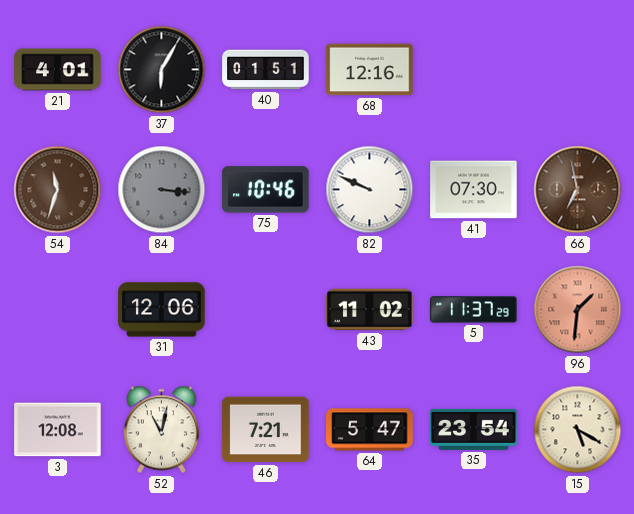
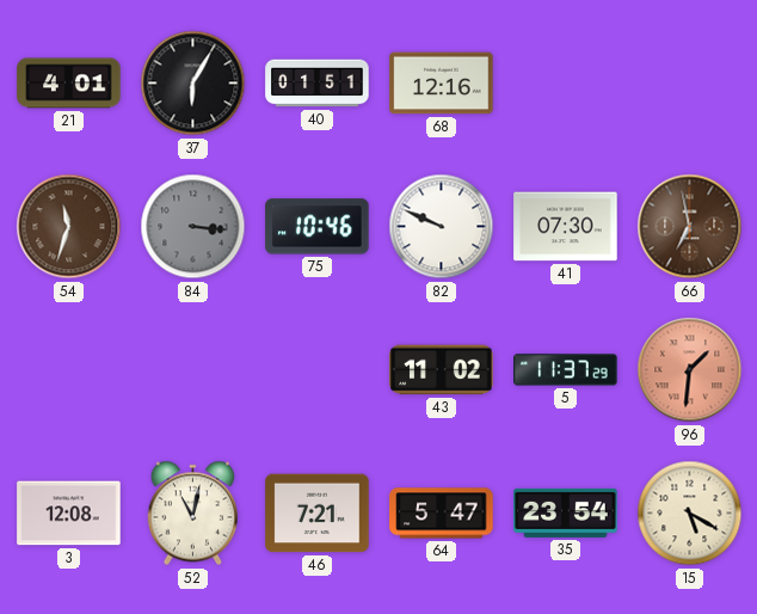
31: 12:06 -> none
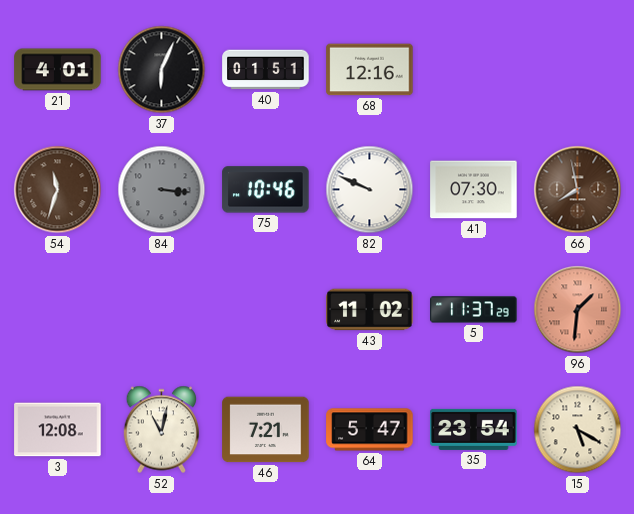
37: 6:05 -> 6:04
66: 6:58 -> 7:58
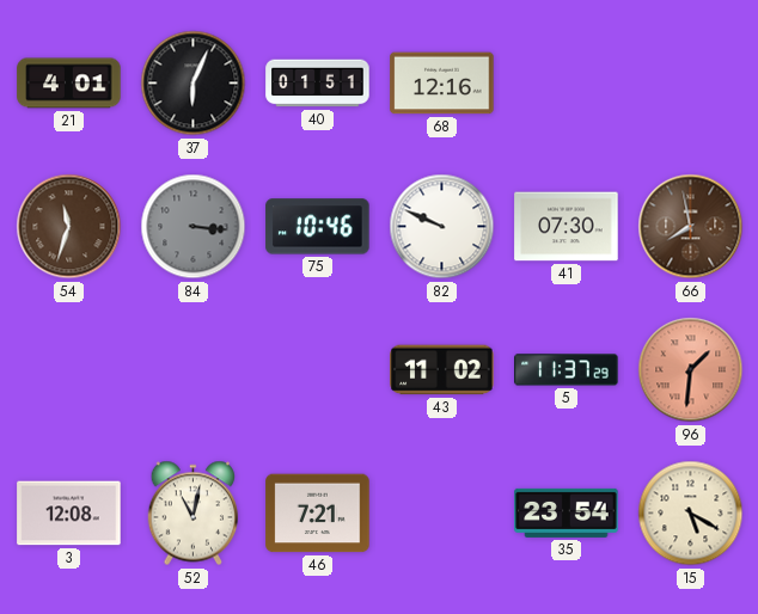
64: 5:47 -> none
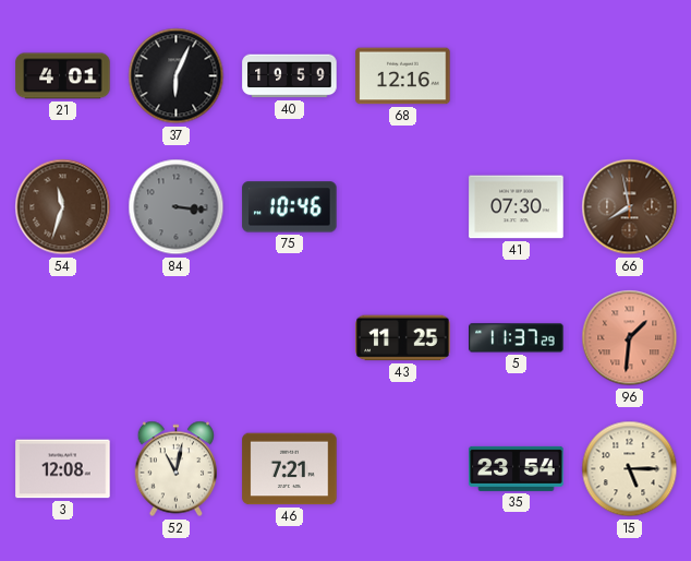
40: 01:51 -> 19:59
82: 9:49 -> none
43: 11:02 -> 11:25
15: 5:20 -> 5:15
